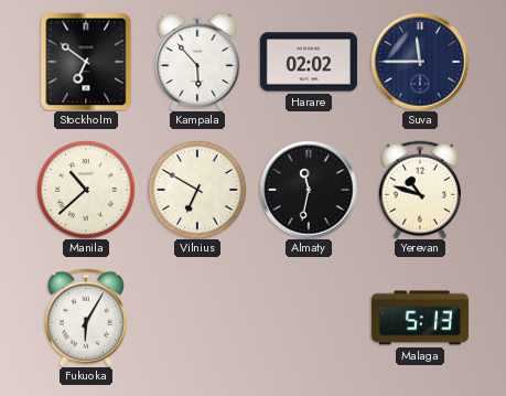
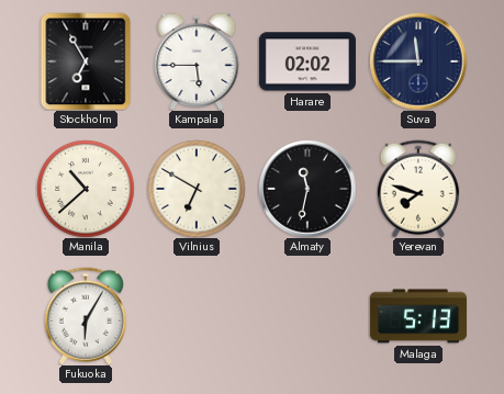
Stockholm: 6:51 -> 6:55
Kampala: 5:53 -> 5:45
Yerevan: 10:48 -> 7:48
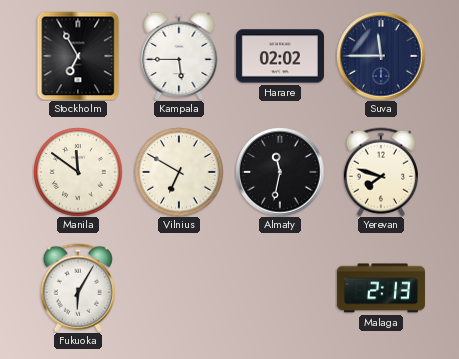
Manila: 10:38 -> 11:51
Malaga: 5:13 -> 2:13
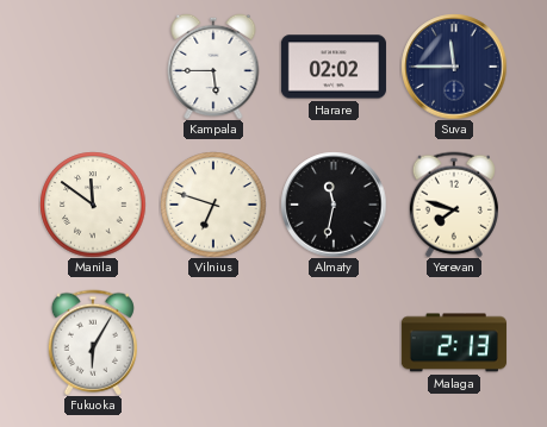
Stockholm: 6:55 -> none
Vilnius: 6:50 -> 6:48
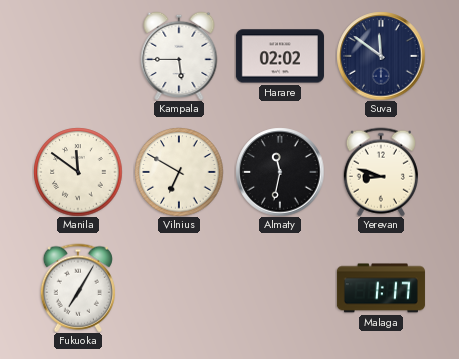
Suva: 11:45 -> 11:51
Vilnius: 6:48 -> 6:50
Yerevan: 7:48 -> 8:48
Fukuoka: 6:05 -> 7:05
Malaga: 2:13 -> 1:17
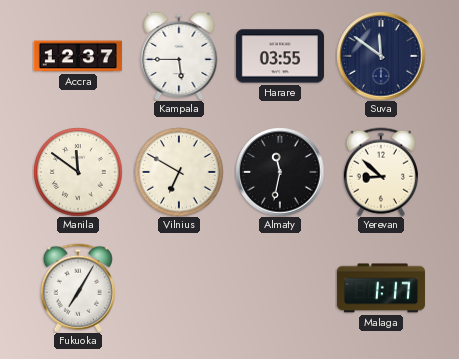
Accra: none -> 12:37
Harare: 02:02 -> 03:55
Yerevan: 8:48 -> 8:52
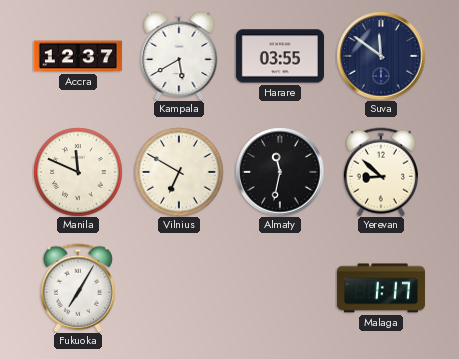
Kampala: 5:45 -> 5:40
Manila: 11:51 -> 11:49
